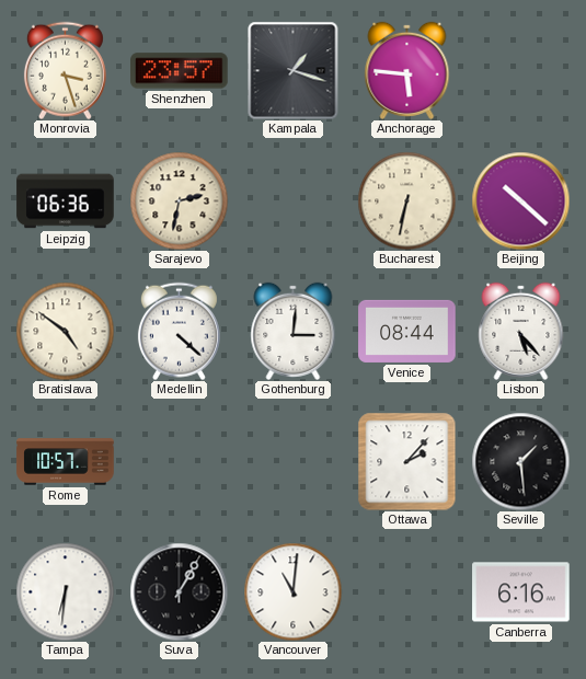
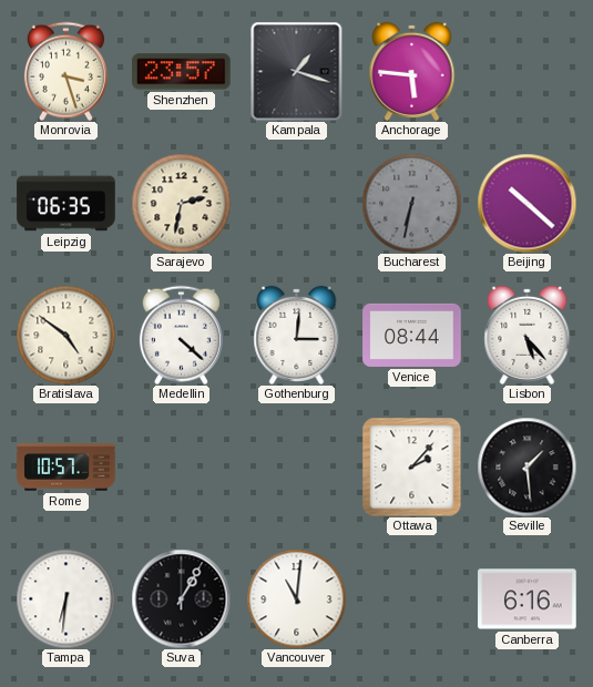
Leipzig: 06:36 -> 06:35
Bucharest dial: cream -> grey
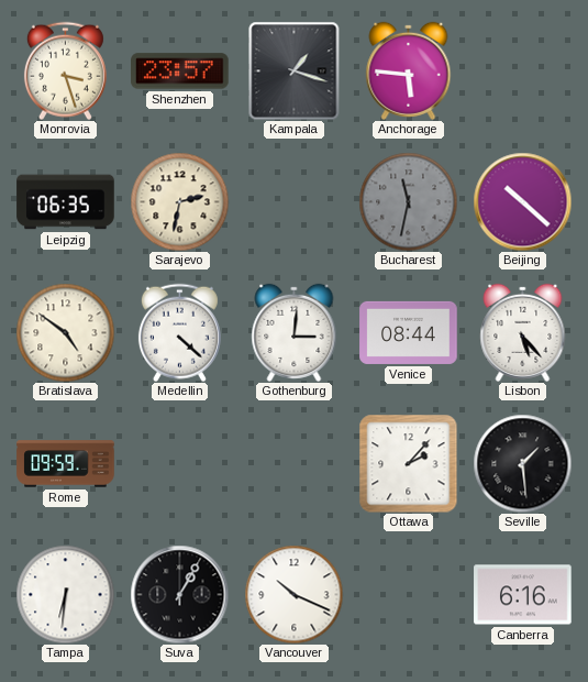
Bucharest: 6:32 -> 11:32
Rome: 10:57 -> 09:59
Vancouver: 11:01 -> 10:19
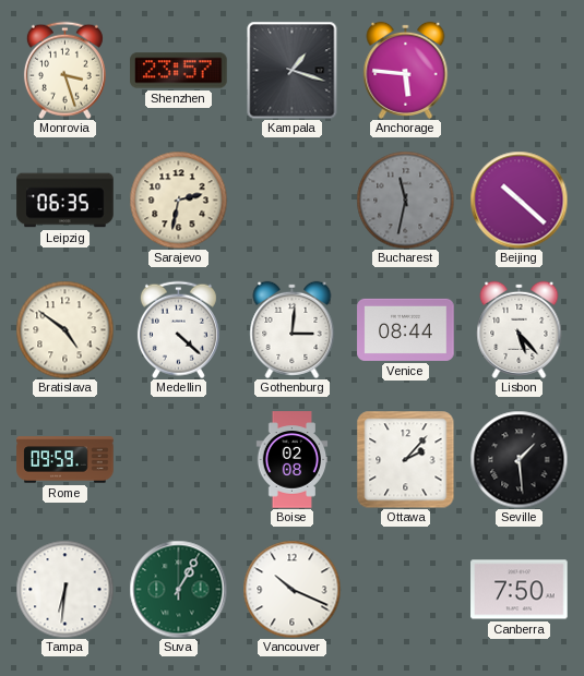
Boise: none -> 02:08
Suva dial: black -> green
Canberra: 6:16 -> 7:50
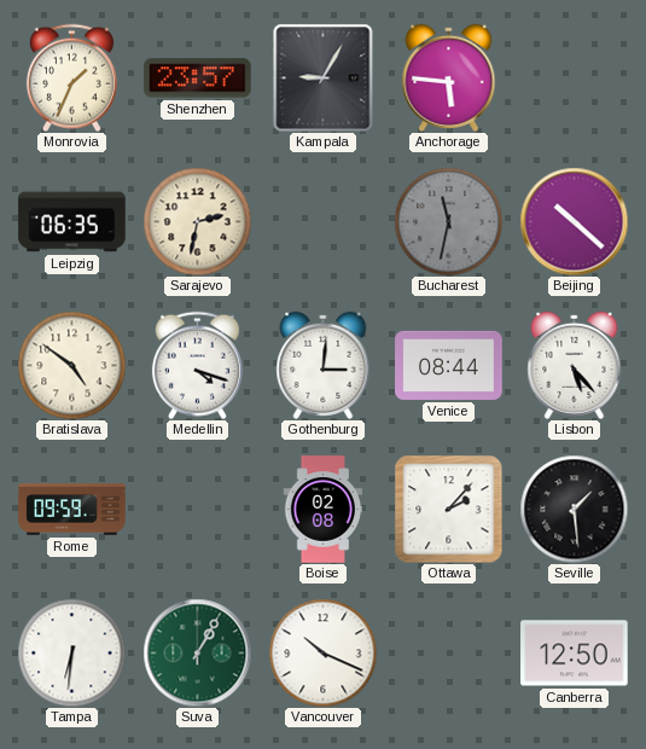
Monrovia: 3:27 -> 1:34
Kampala: 1:18 -> 9:05
Medellin: 4:22 -> 4:18
Canberra: 7:50 -> 12:50
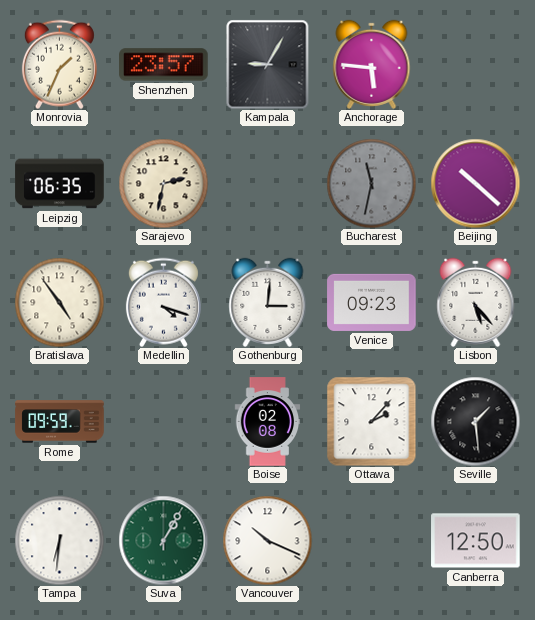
Bratislava: 4:51 -> 4:54
Venice: 08:44 -> 09:23
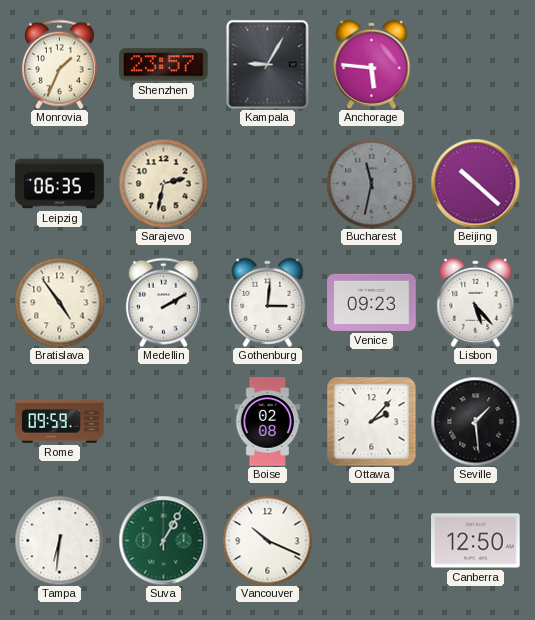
Medellin: 4:18 -> 2:10
